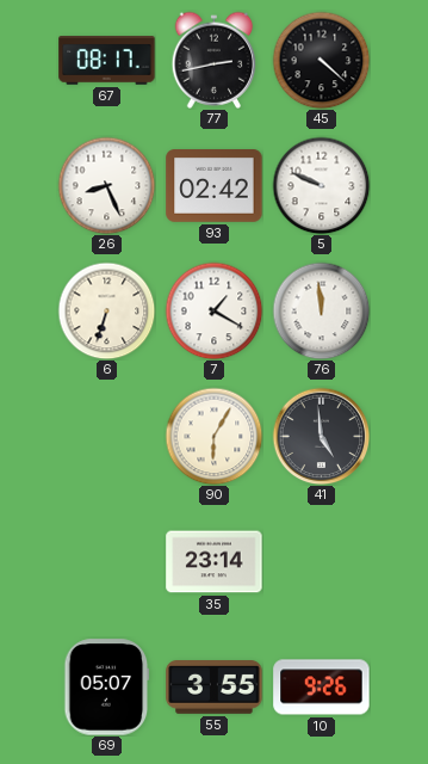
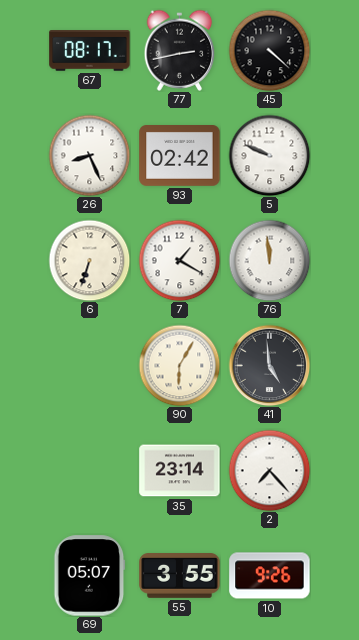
2: none -> 7:23
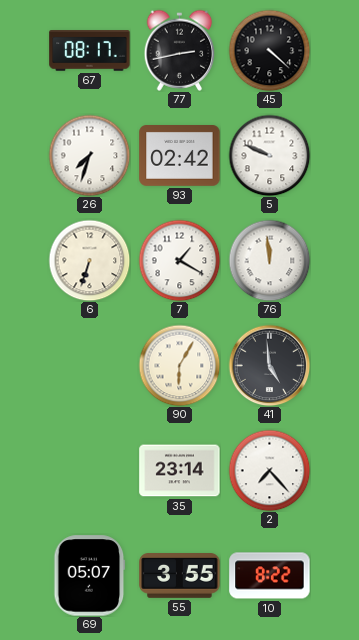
26: 8:26 -> 7:33
10: 9:26 -> 8:22
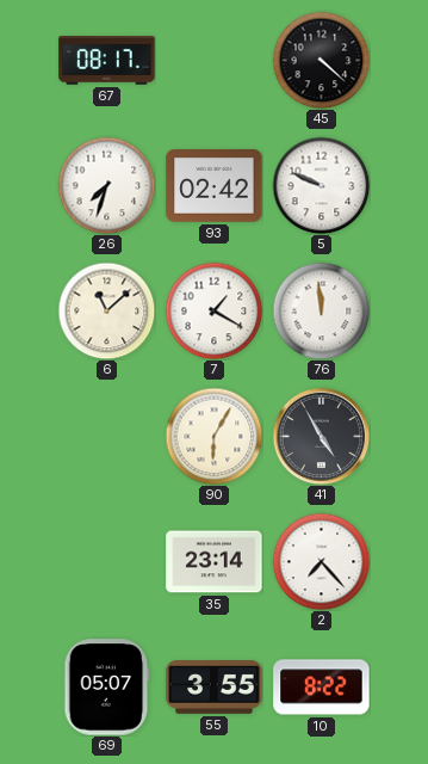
77: 2:43 -> none
6: 6:33 -> 11:08
41: 4:59 -> 4:55
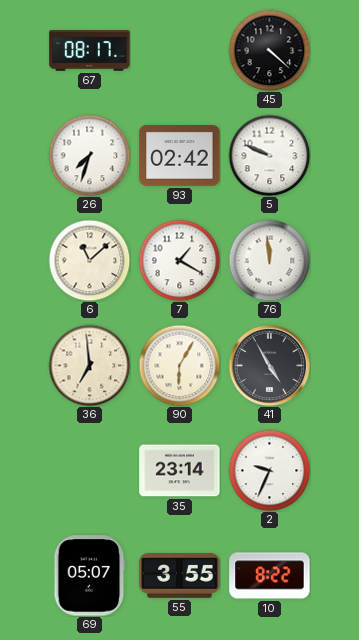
36: none -> 6:59
2: 7:23 -> 9:34
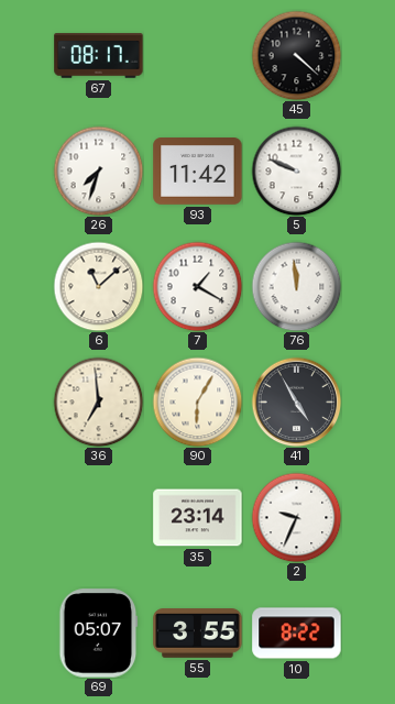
93: 02:42 -> 11:42
